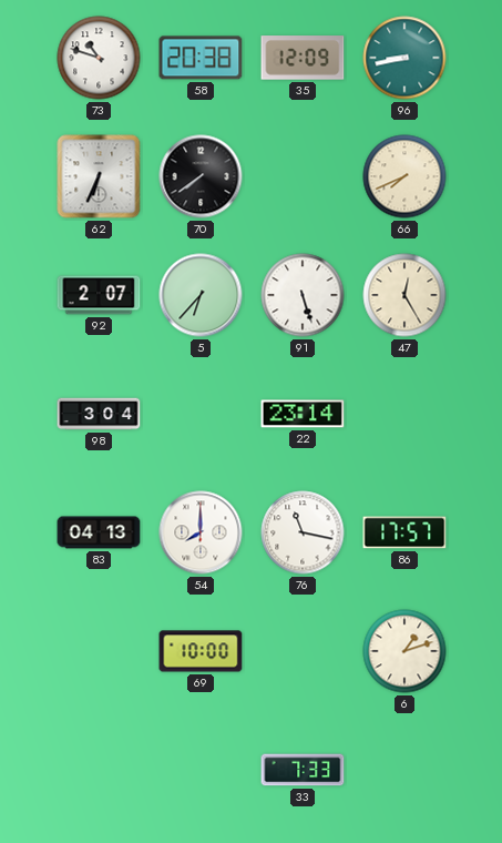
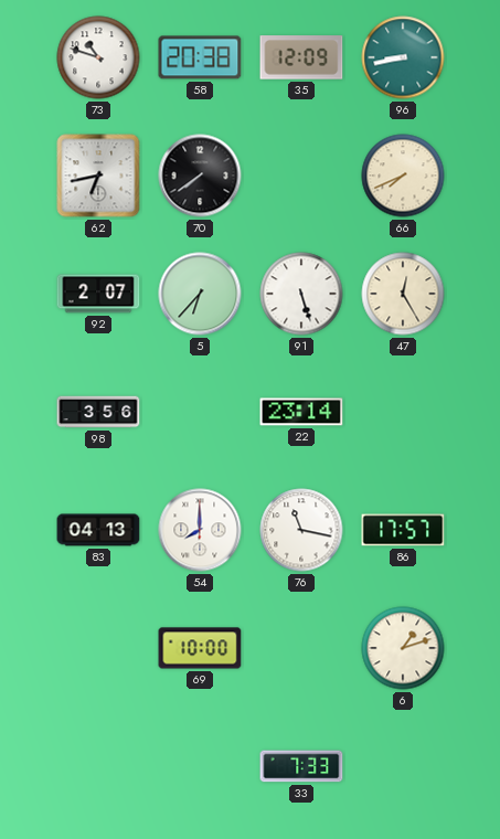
62: 6:34 -> 6:43
98: 3:04 -> 3:56
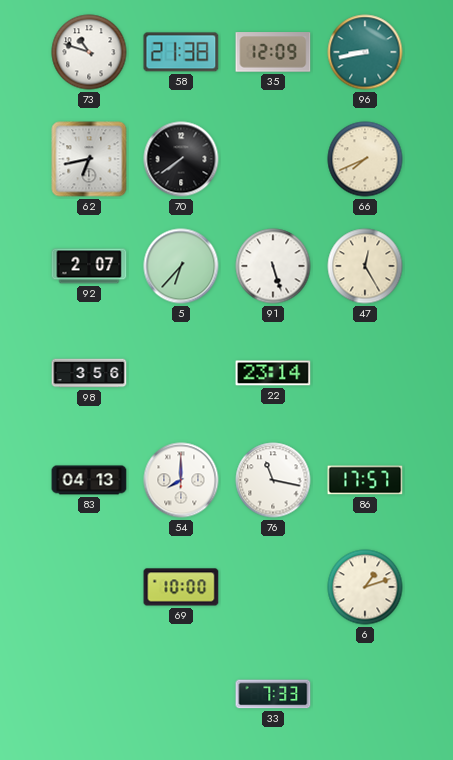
58: 20:38 -> 21:38
